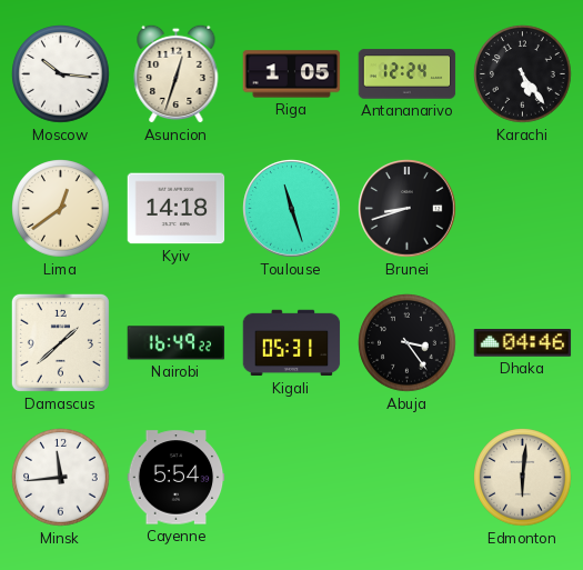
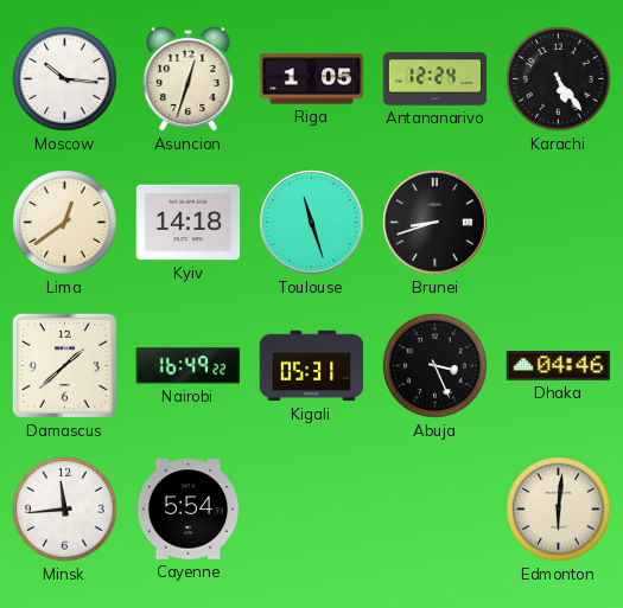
Abuja: 3:24 -> 3:26
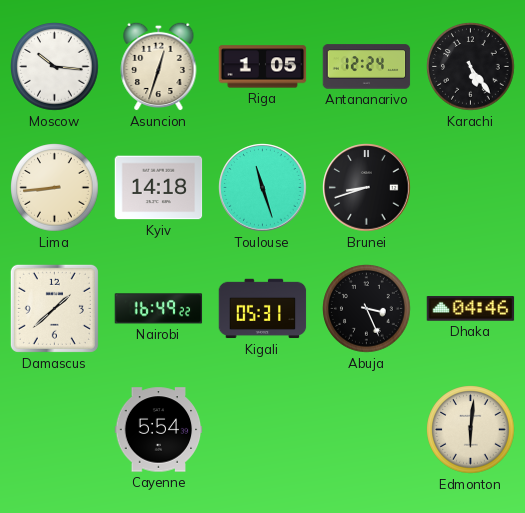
Lima: 12:39 -> 8:44
Minsk: 11:44 -> none
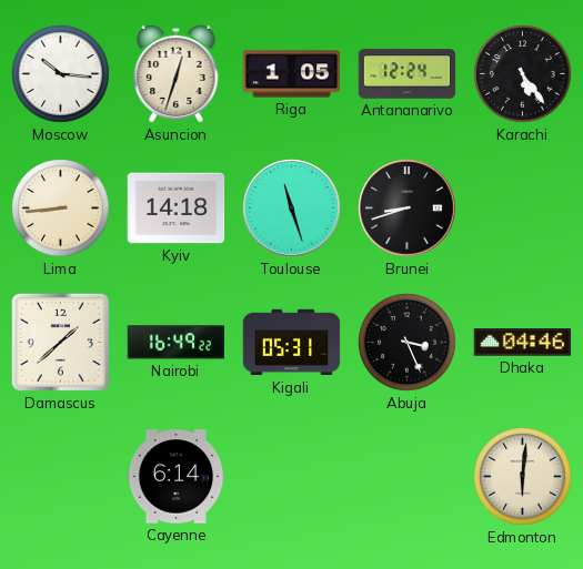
Cayenne: 5:54 -> 6:14
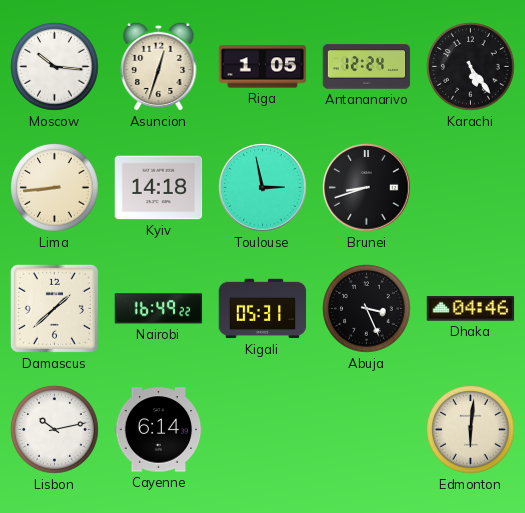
Toulouse: 11:27 -> 2:58
Lisbon: none -> 10:13
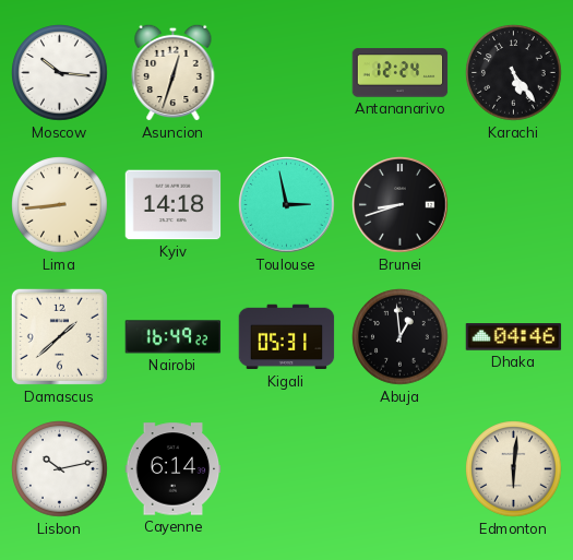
Riga: 1:05 -> none
Abuja: 3:26 -> 12:59
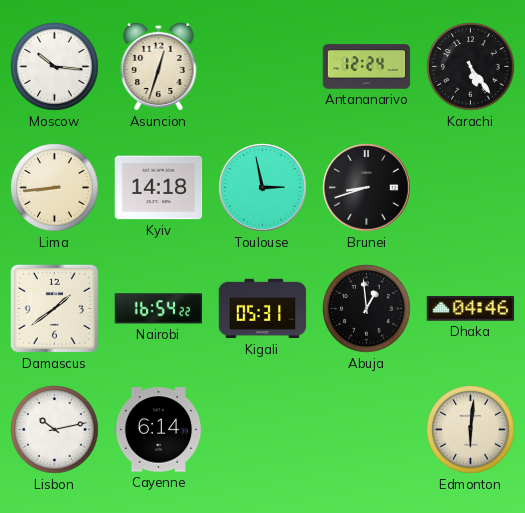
Damascus: 1:38 -> 1:39
Nairobi: 16:49 -> 16:54
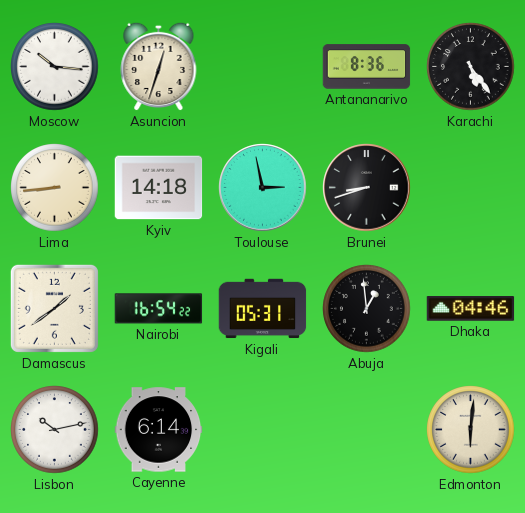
Antananarivo: 12:24 -> 8:36
